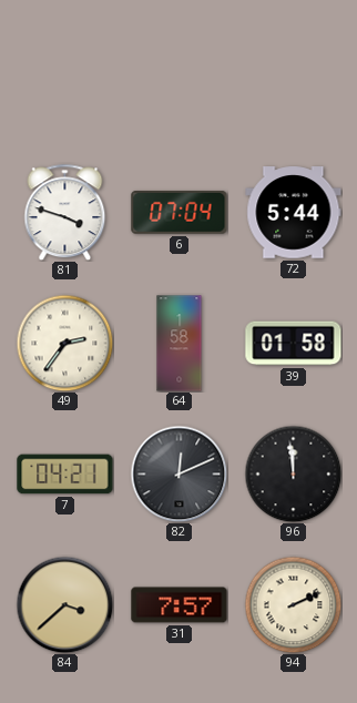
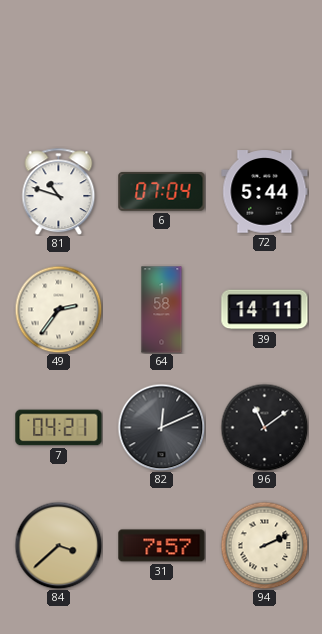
81: 3:48 -> 10:48
39: 01:58 -> 14:11
96: 11:59 -> 11:09
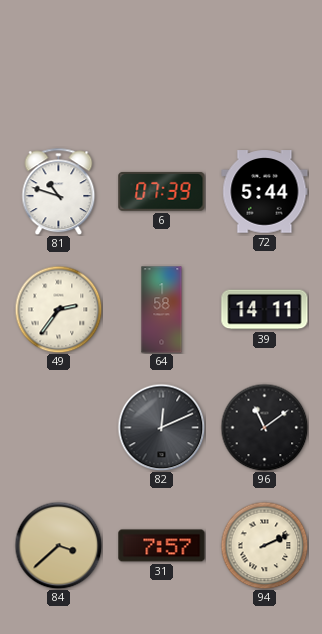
6: 07:04 -> 07:39
7: 04:21 -> none
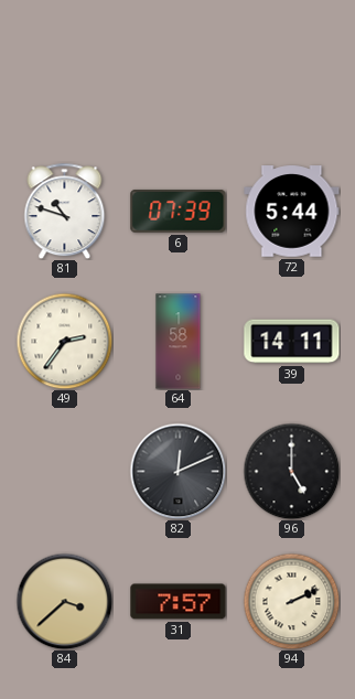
96: 11:09 -> 5:00
